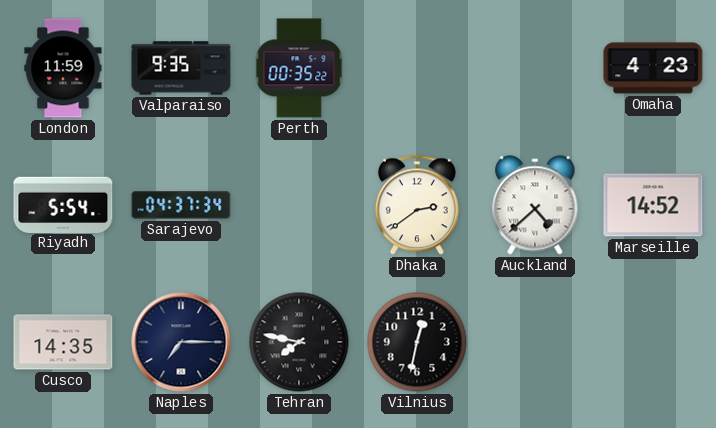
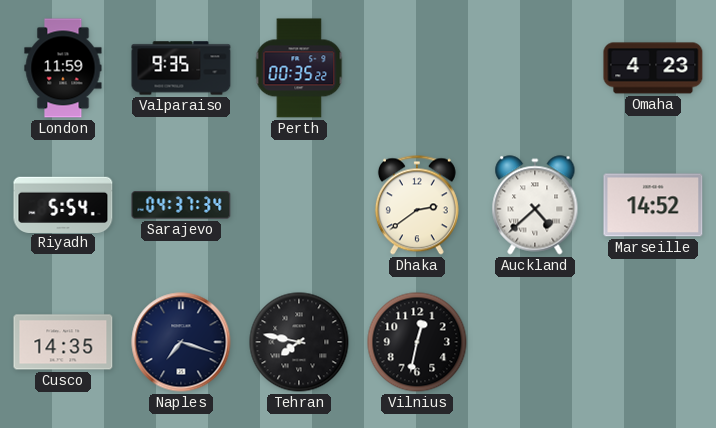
Naples: 7:15 -> 7:18
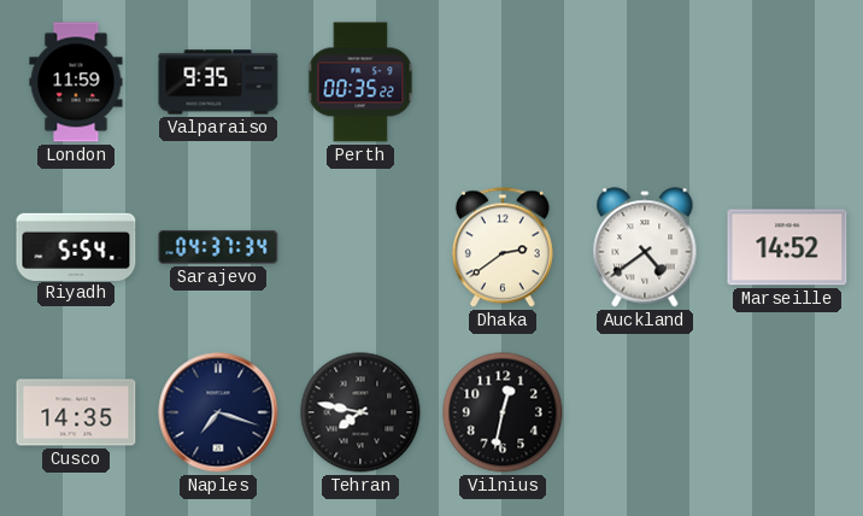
Omaha: 4:23 -> none
Auckland: 4:38 -> 4:39
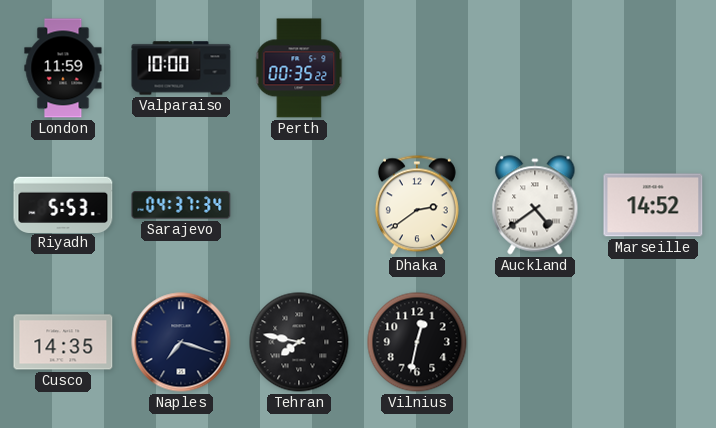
Valparaiso: 9:35 -> 10:00
Riyadh: 5:54 -> 5:53
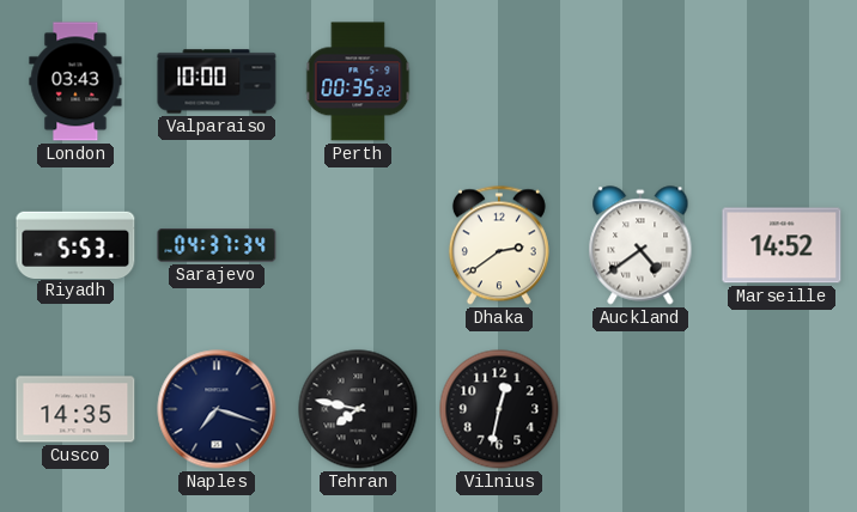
London: 11:59 -> 03:43
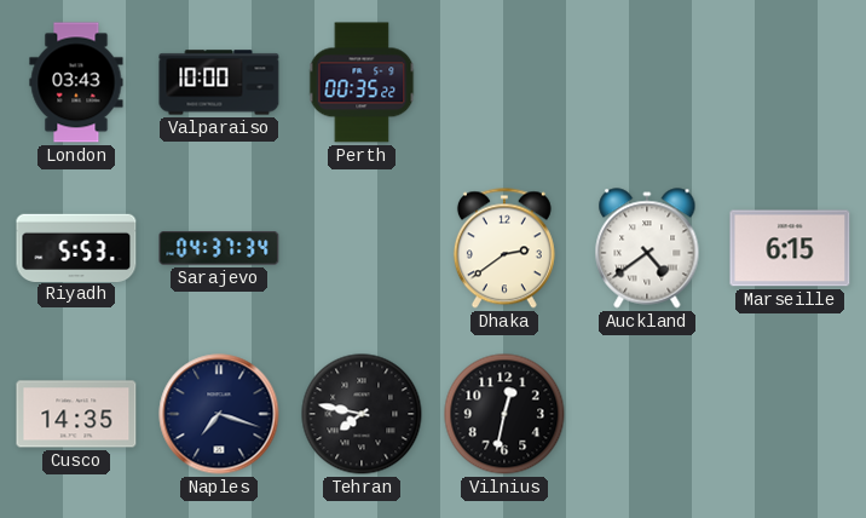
Marseille: 14:52 -> 6:15
